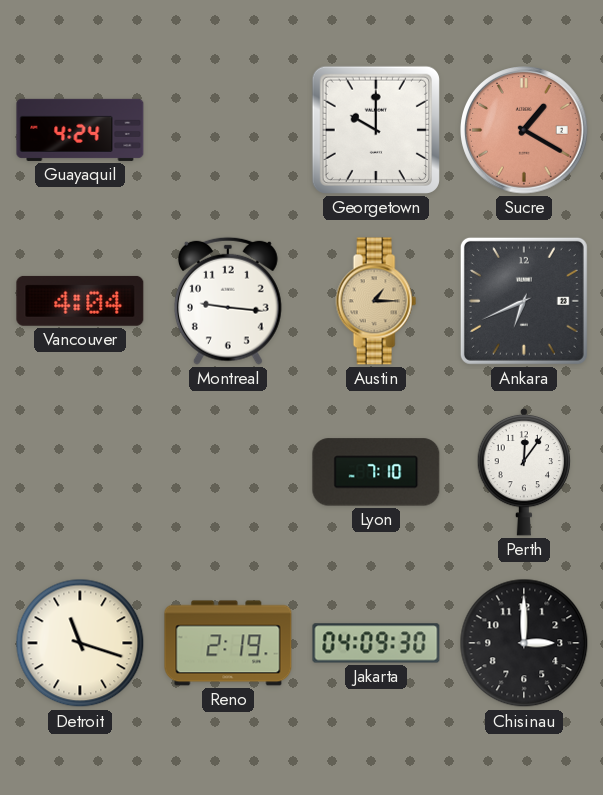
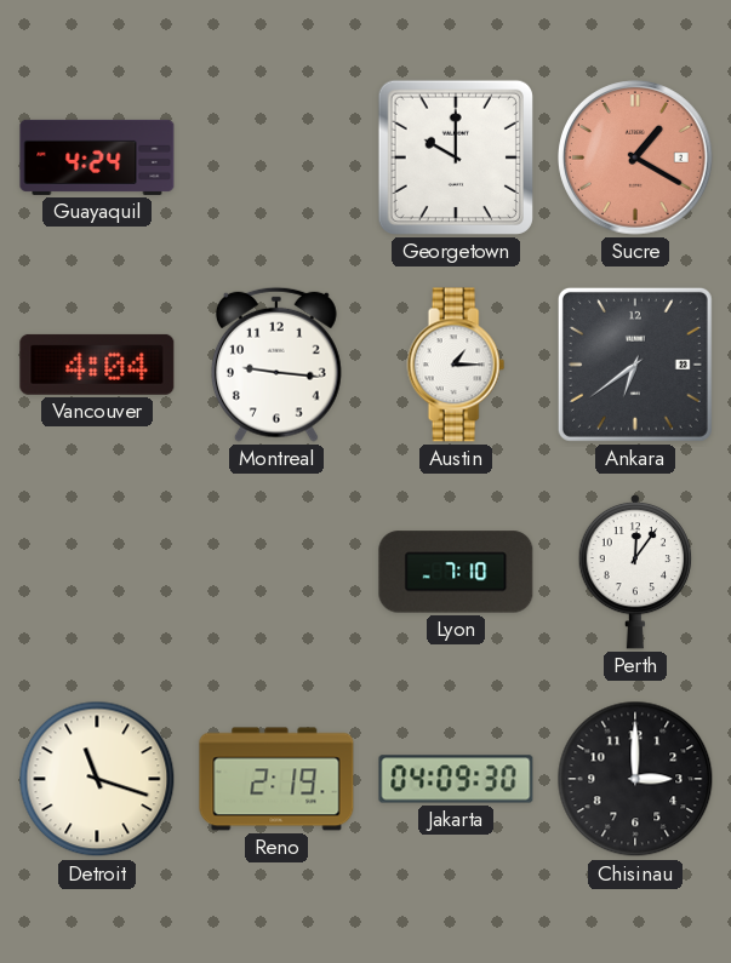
Austin dial: champagne -> white
Ankara: 6:41 -> 6:39
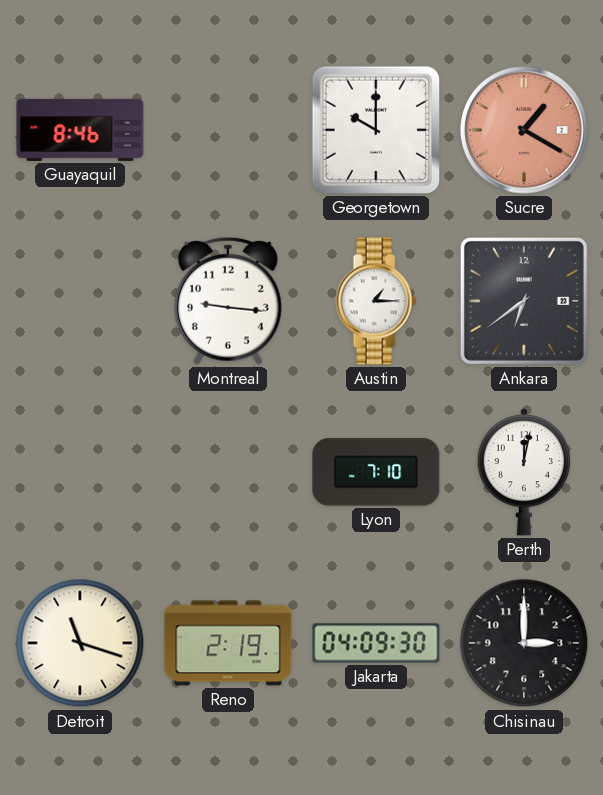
Guayaquil: 4:24 -> 8:46
Vancouver: 4:04 -> none
Perth: 12:06 -> 12:02
